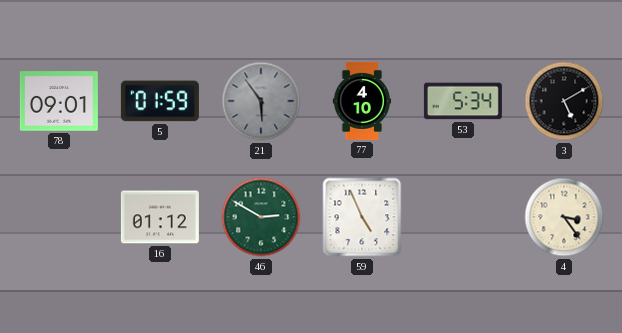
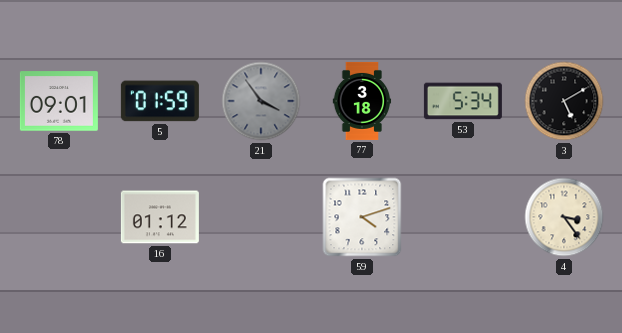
21: 5:54 -> 3:54
77: 4:10 -> 3:18
46: 2:50 -> none
59: 4:56 -> 4:12
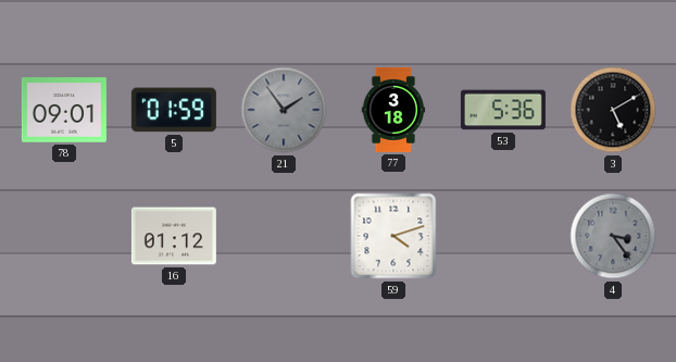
21: 3:54 -> 1:54
53: 5:34 -> 5:36
4 dial: cream -> grey
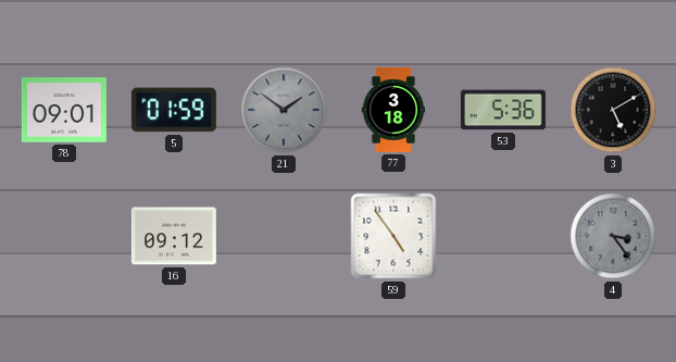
21: 1:54 -> 1:51
16: 01:12 -> 09:12
59: 4:12 -> 4:54
